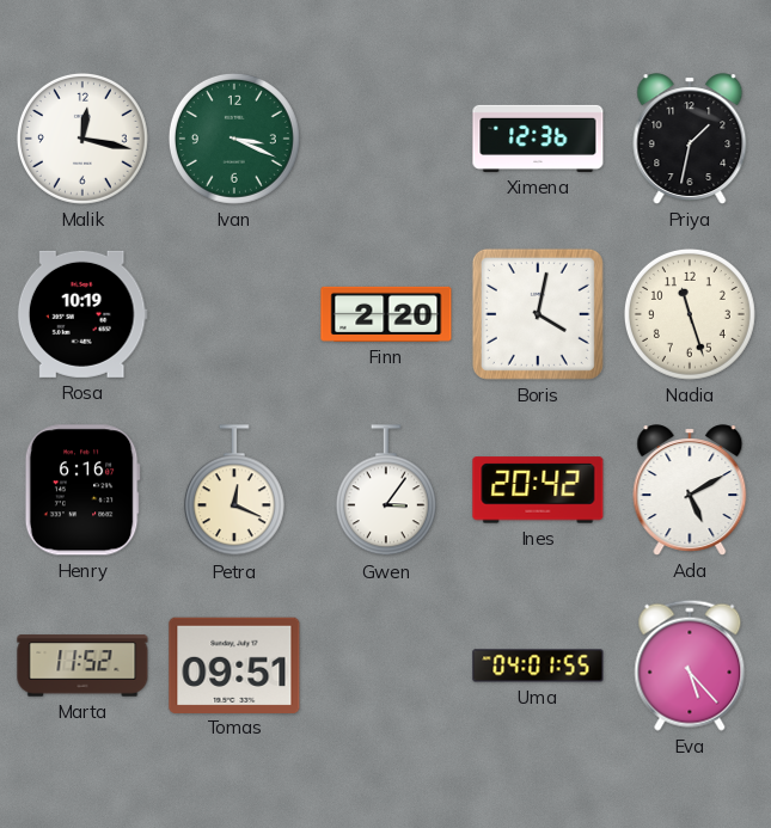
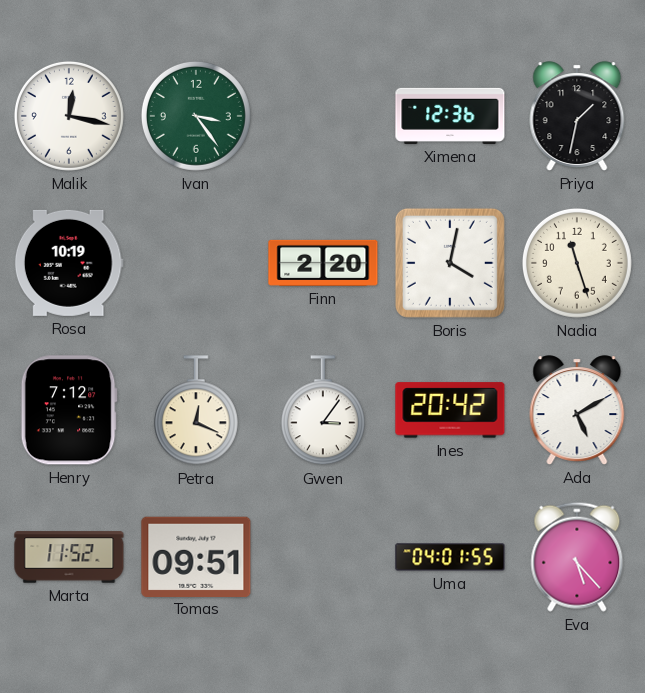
Ivan: 3:19 -> 3:24
Henry: 6:16 -> 7:12
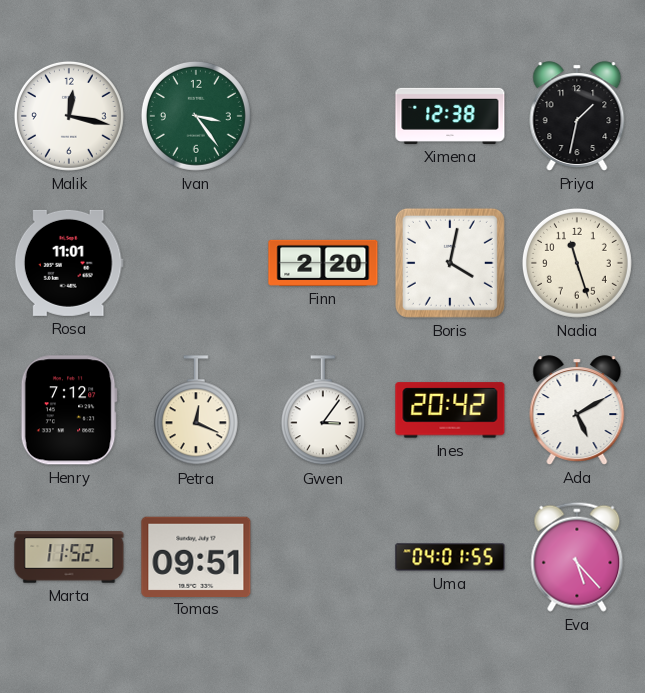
Ximena: 12:36 -> 12:38
Rosa: 10:19 -> 11:01
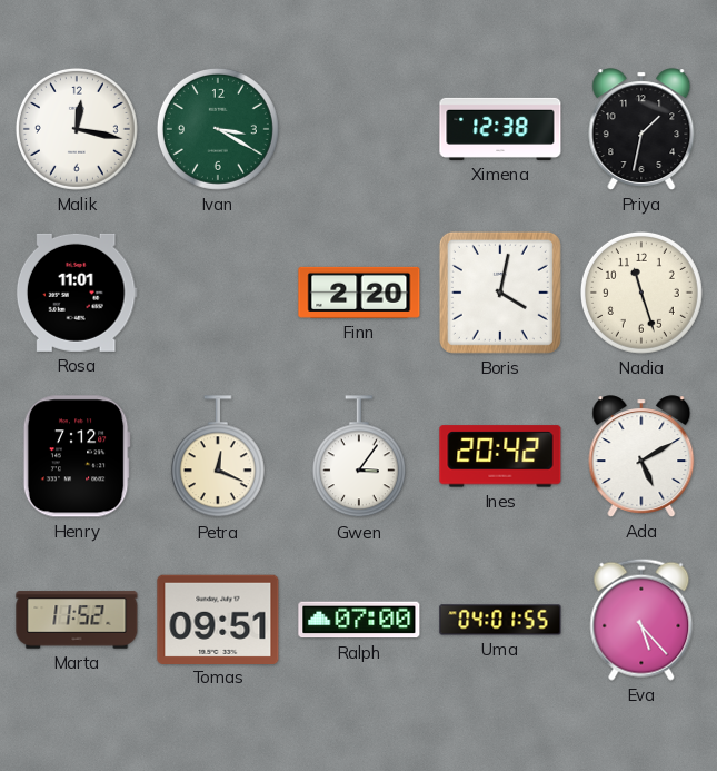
Ivan: 3:24 -> 3:20
Ralph: none -> 07:00
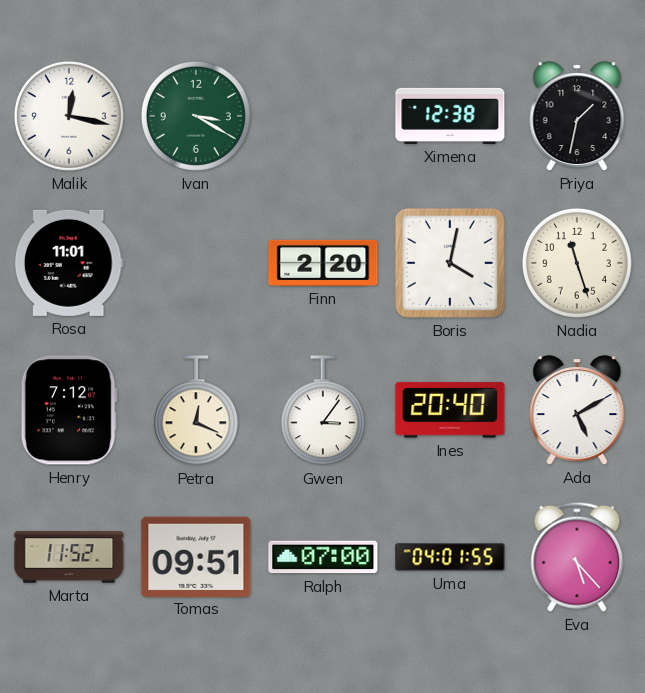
Ines: 20:42 -> 20:40
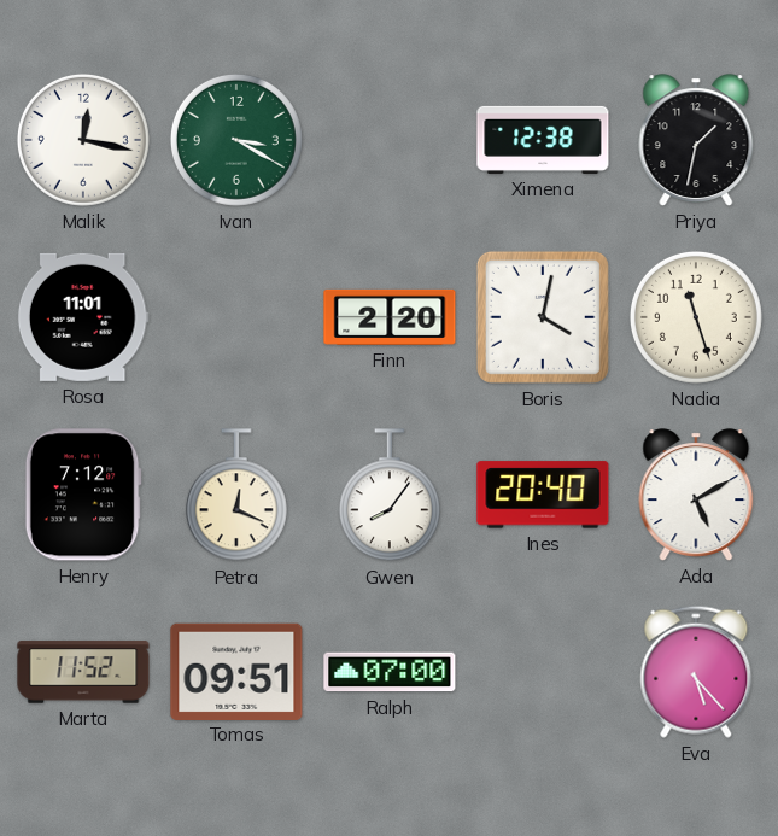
Gwen: 3:06 -> 8:06
Uma: 04:01 -> none
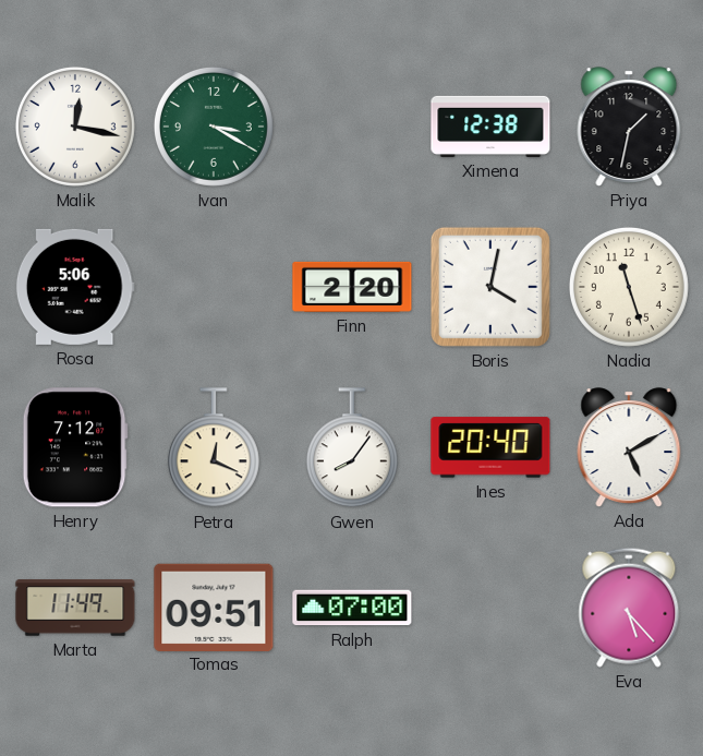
Rosa: 11:01 -> 5:06
Marta: 11:52 -> 11:49
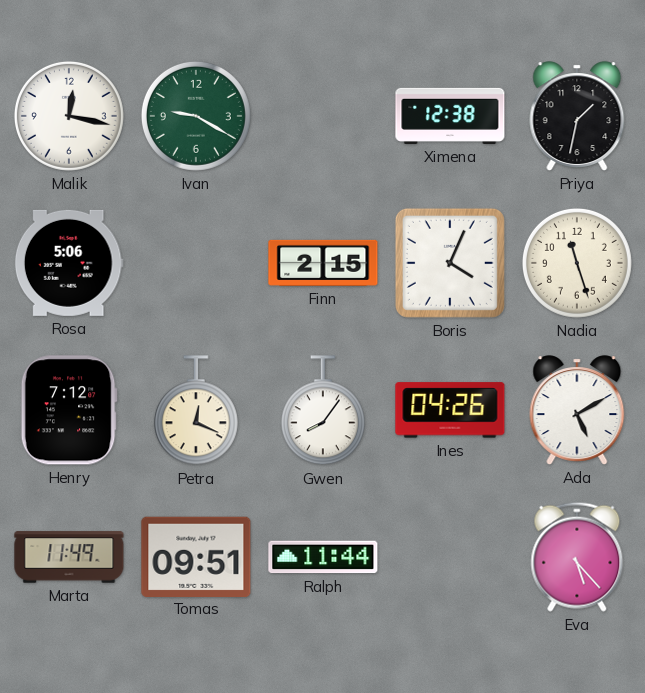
Ivan: 3:20 -> 9:20
Finn: 2:20 -> 2:15
Boris: 4:02 -> 4:04
Ines: 20:40 -> 04:26
Ralph: 07:00 -> 11:44
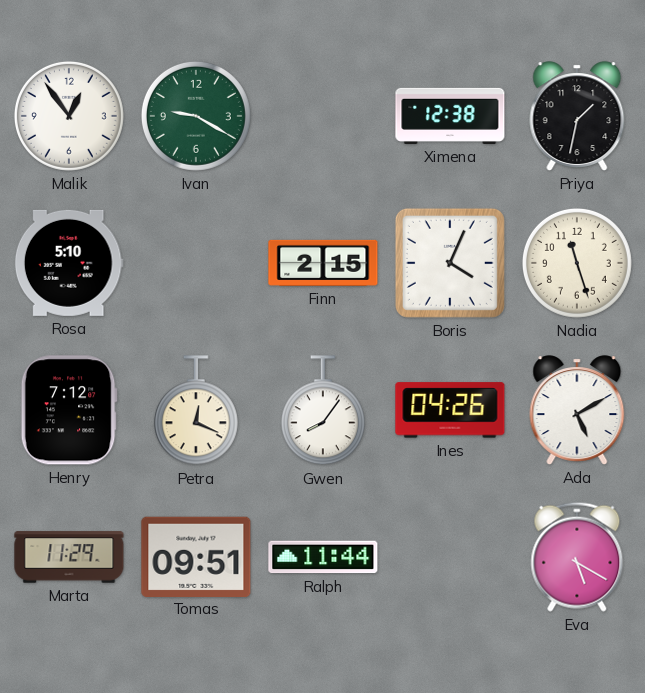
Malik: 12:17 -> 12:54
Rosa: 5:06 -> 5:10
Marta: 11:49 -> 11:29
Eva: 5:23 -> 5:20
